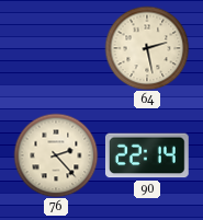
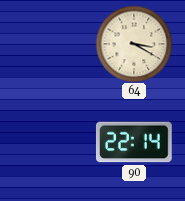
64: 2:28 -> 3:20
76: 2:23 -> none
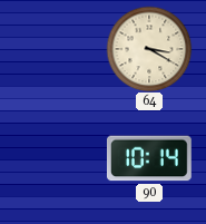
90: 22:14 -> 10:14
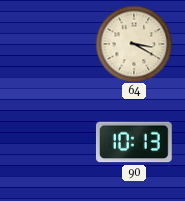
90: 10:14 -> 10:13
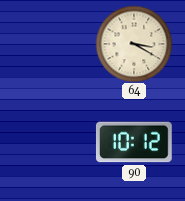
90: 10:13 -> 10:12
